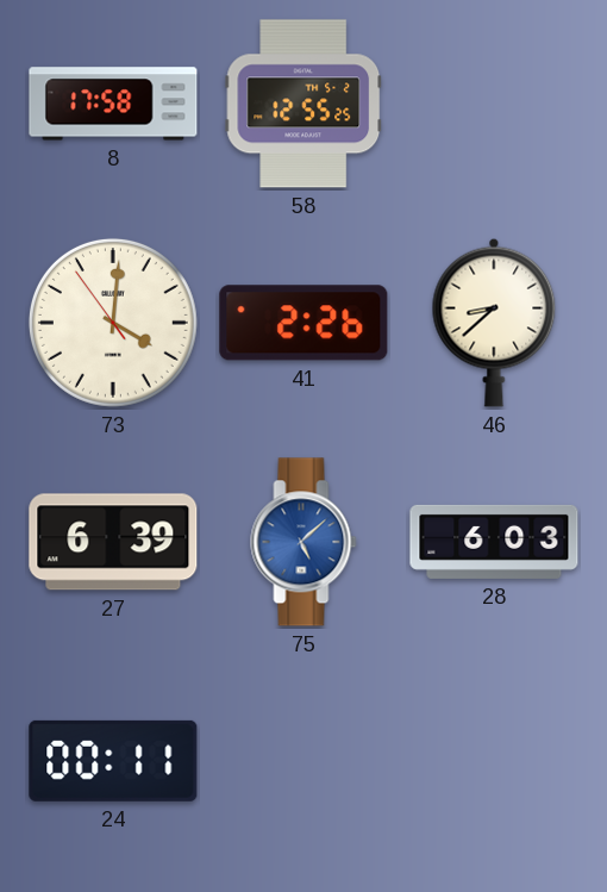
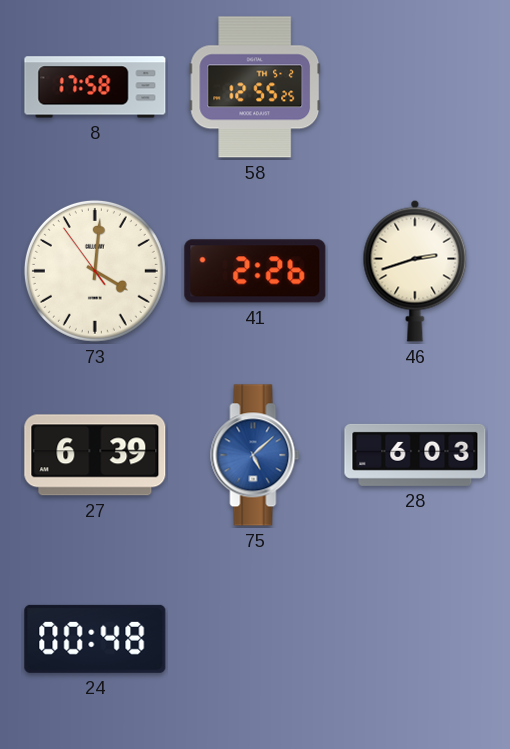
46: 8:38 -> 2:42
24: 00:11 -> 00:48
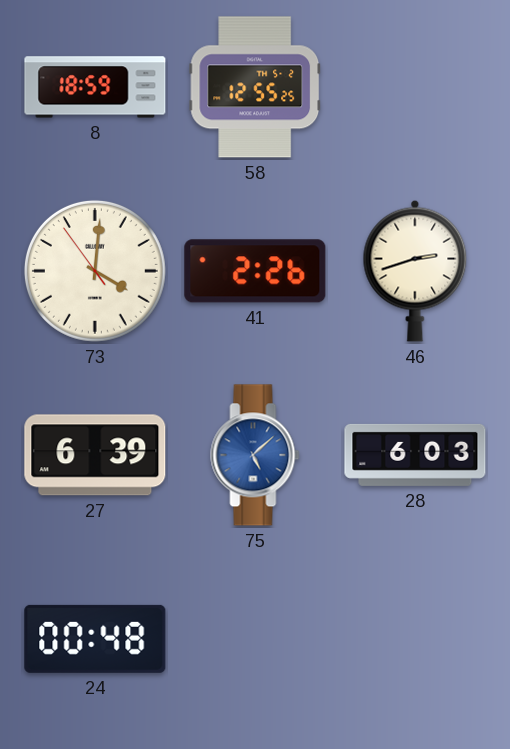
8: 17:58 -> 18:59
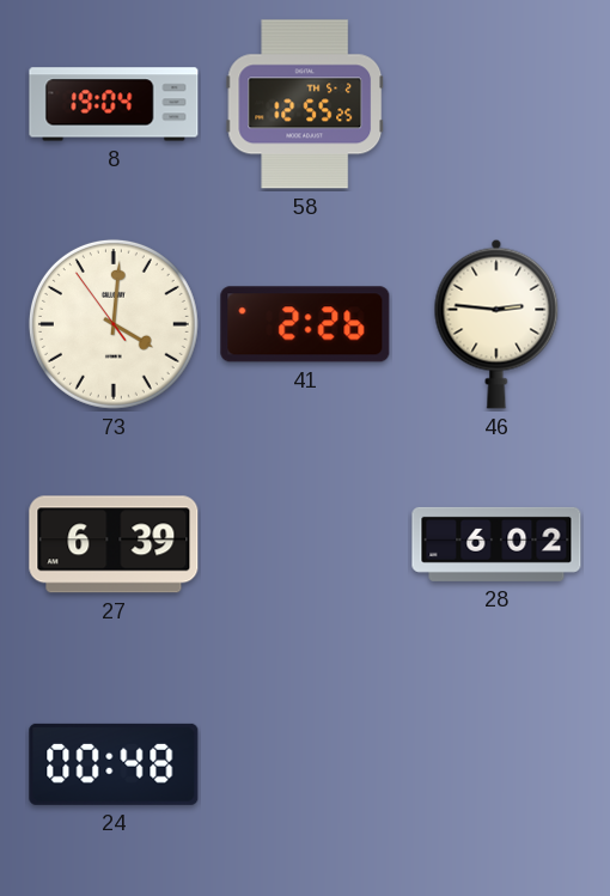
8: 18:59 -> 19:04
46: 2:42 -> 2:46
75: 5:08 -> none
28: 6:03 -> 6:02
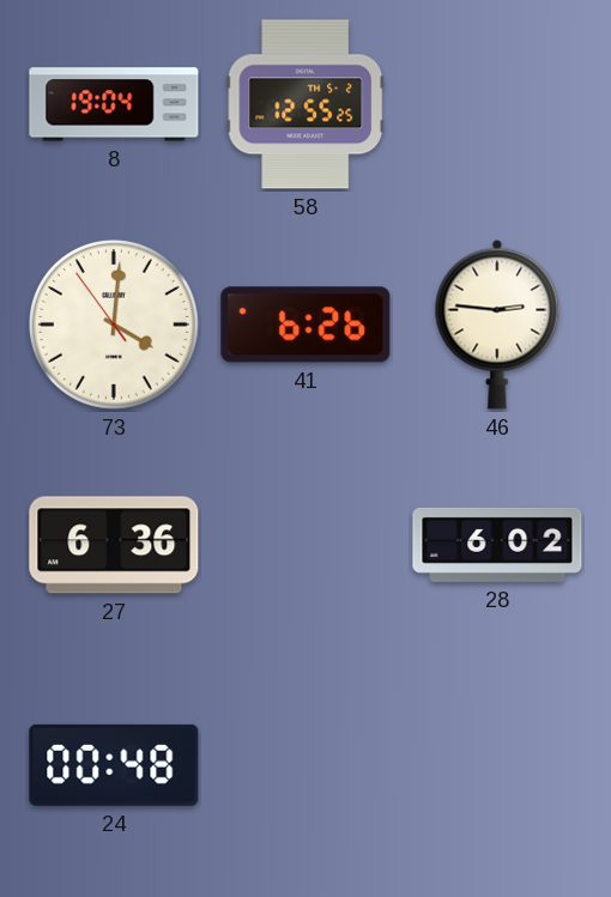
41: 2:26 -> 6:26
27: 6:39 -> 6:36
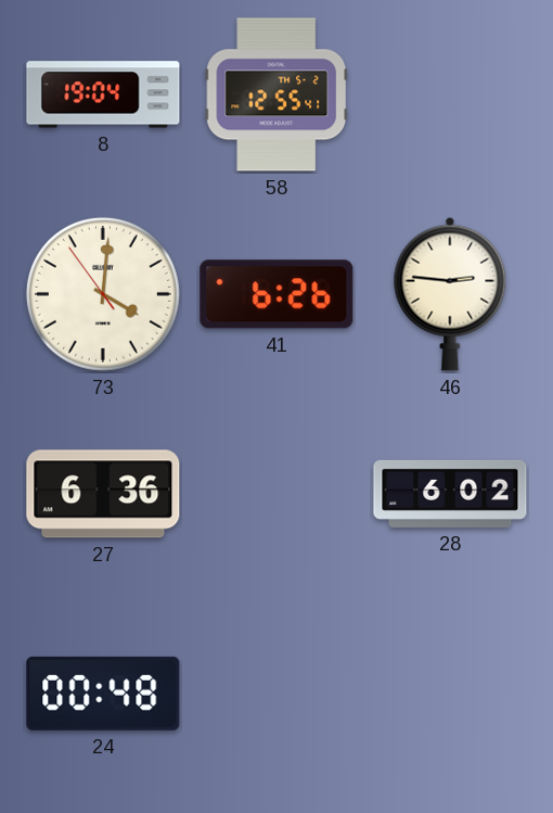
58: 12:55:25 -> 12:55:41
